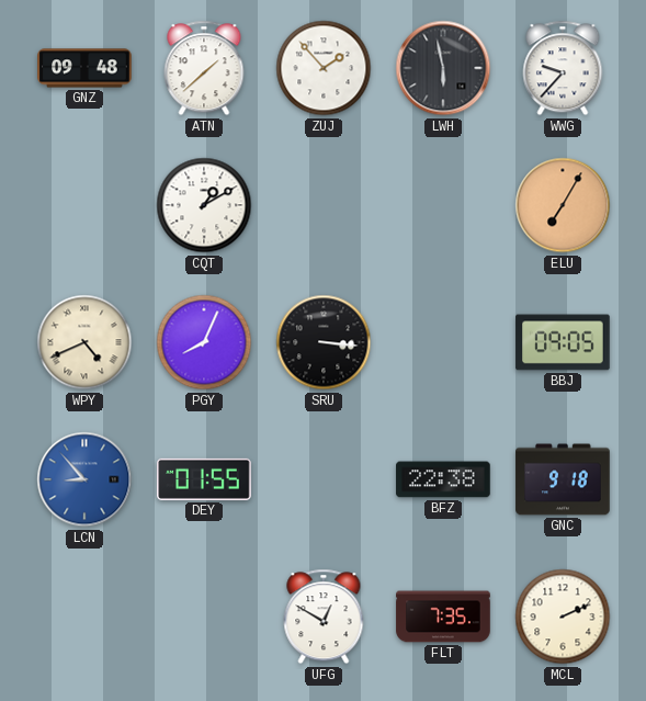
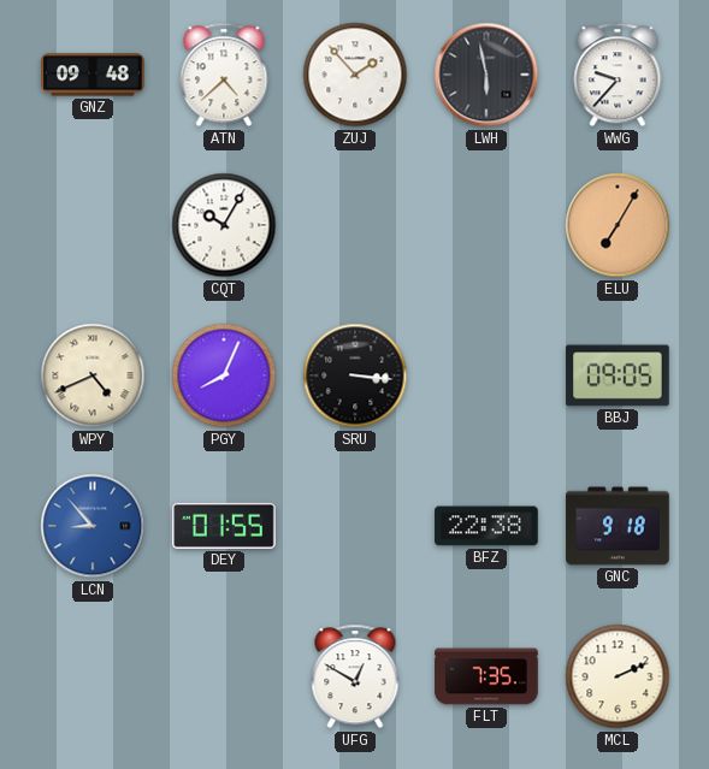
ATN: 1:38 -> 4:38
CQT: 1:10 -> 10:05
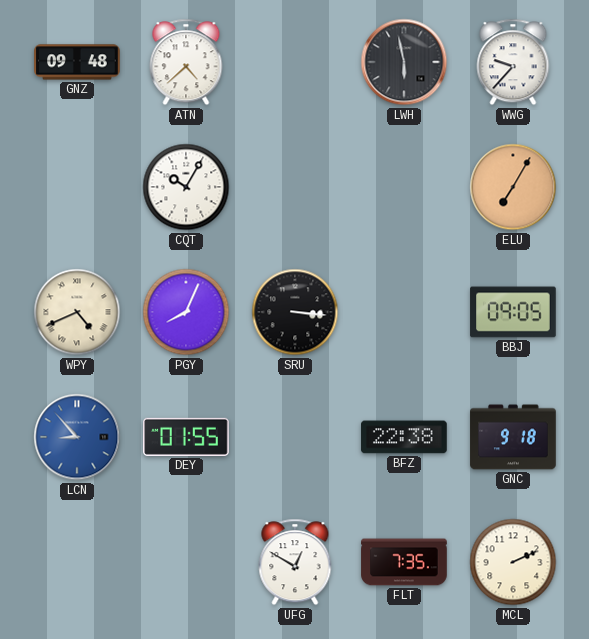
ZUJ: 1:53 -> none
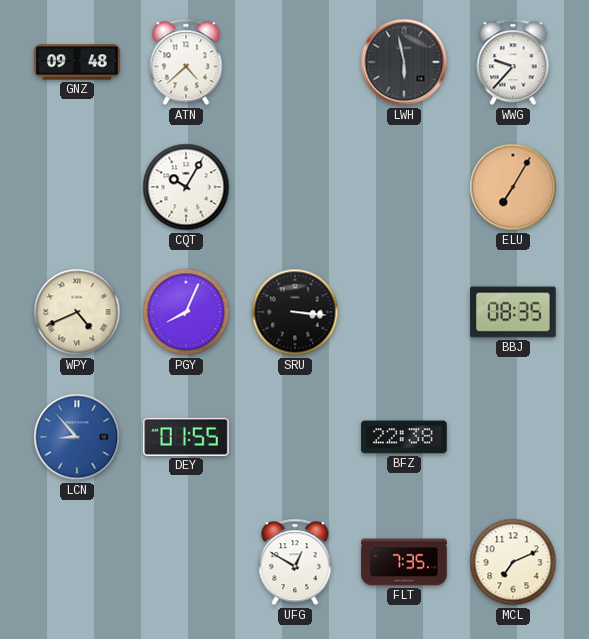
BBJ: 09:05 -> 08:35
GNC: 9:18 -> none
MCL: 2:11 -> 7:11
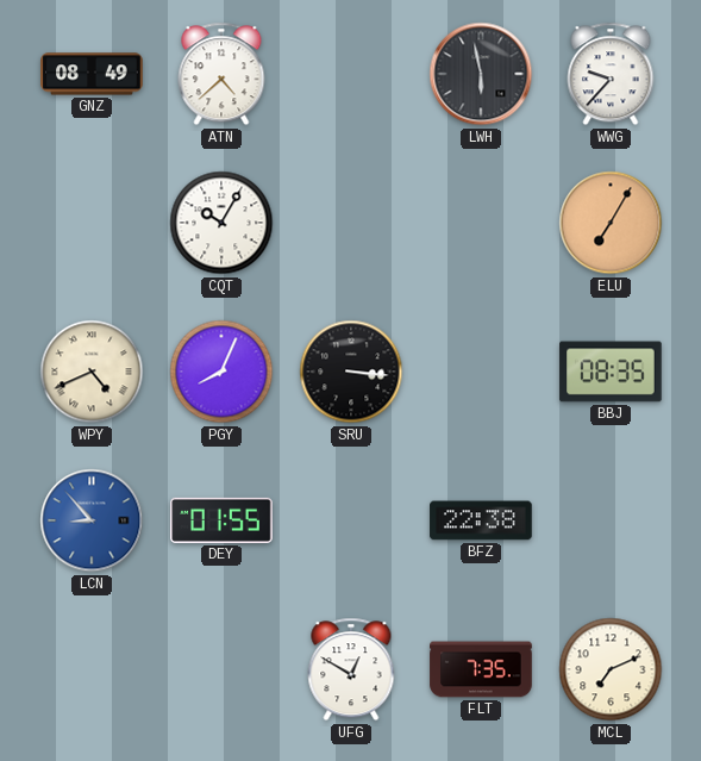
GNZ: 09:48 -> 08:49
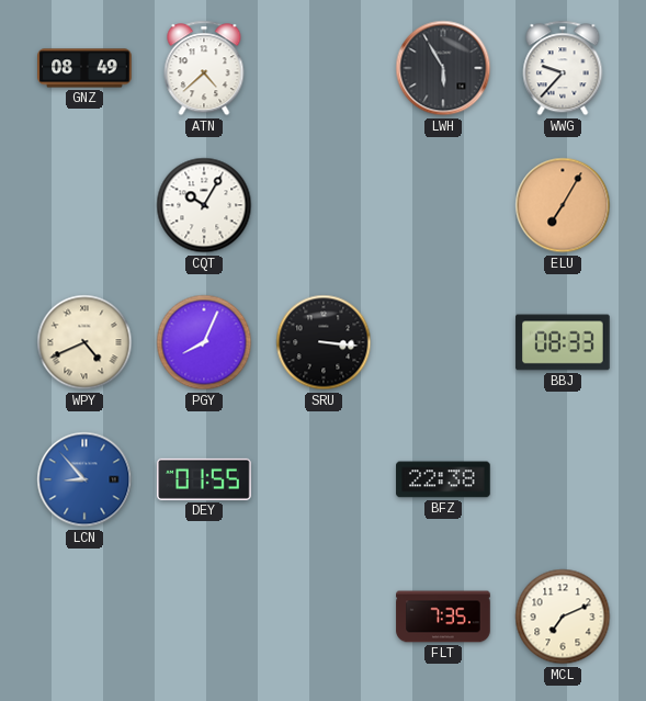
LWH: 5:58 -> 5:55
BBJ: 08:35 -> 08:33
UFG: 12:50 -> none
